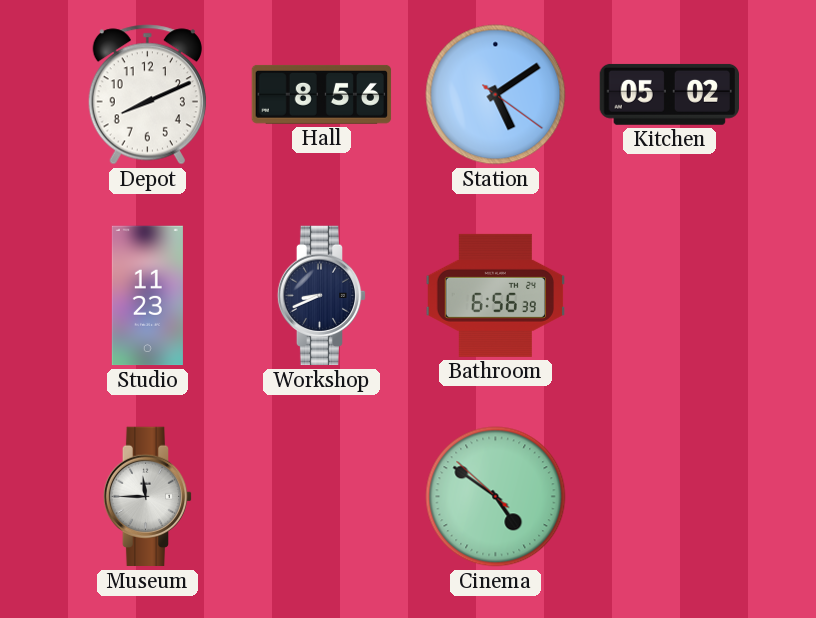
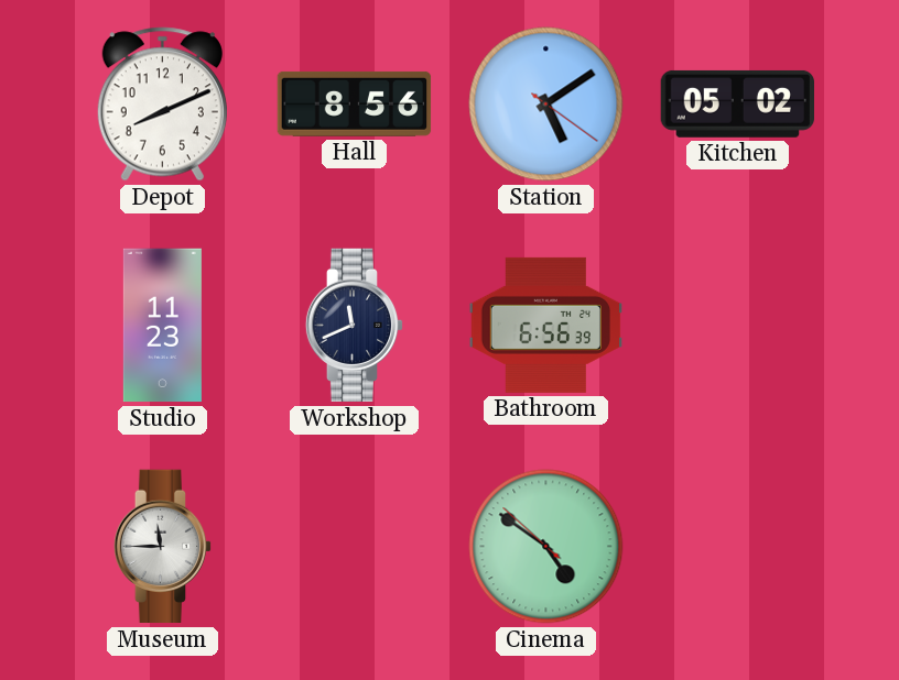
Workshop: 8:41 -> 11:41
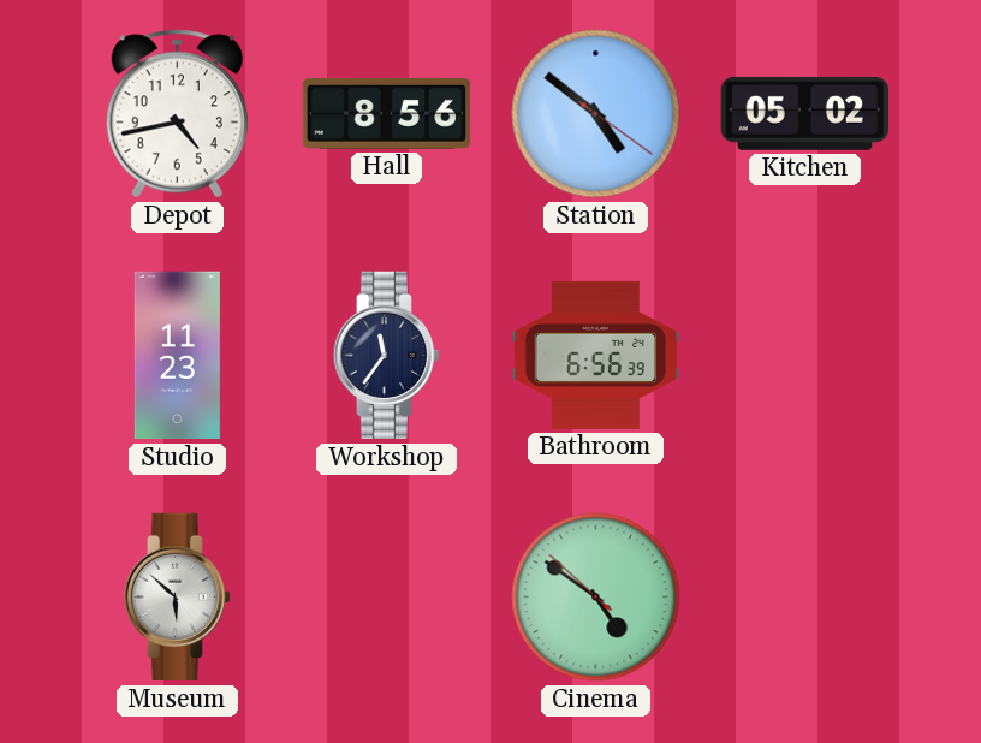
Depot: 8:11 -> 4:43
Station: 5:09 -> 4:51
Workshop: 11:41 -> 11:36
Museum: 11:45 -> 5:52
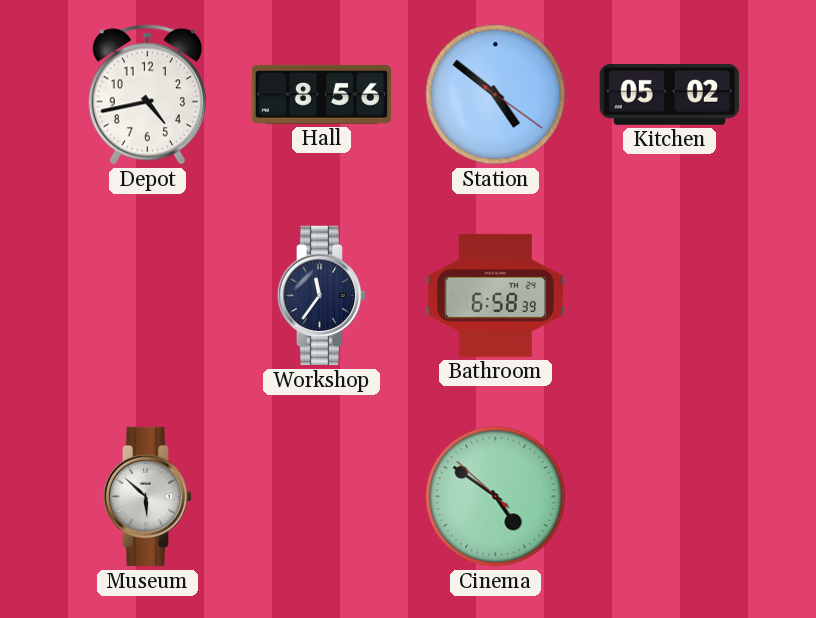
Studio: 11:23 -> none
Bathroom: 6:56 -> 6:58
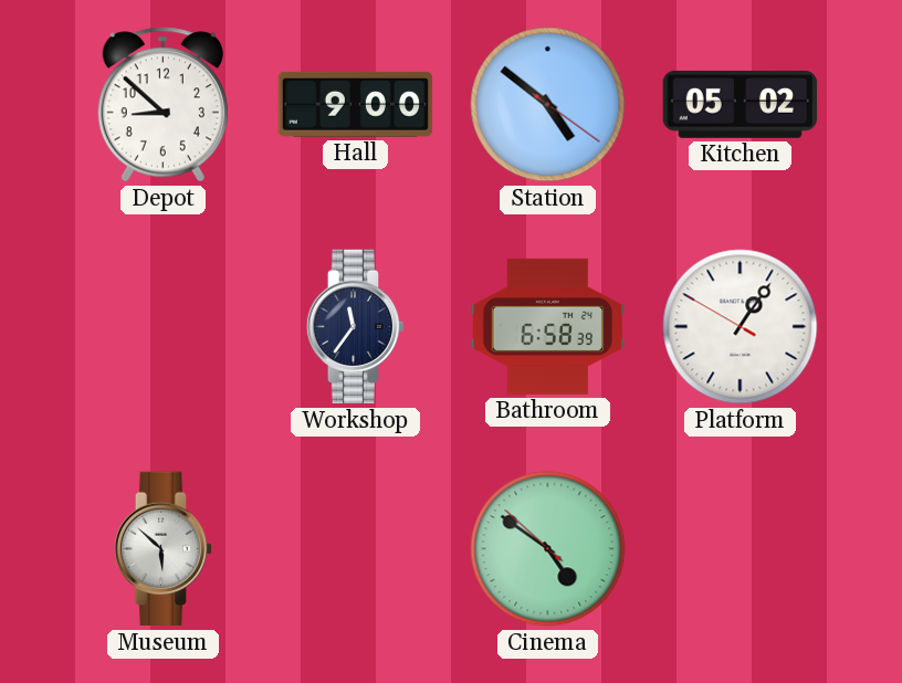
Depot: 4:43 -> 8:52
Hall: 8:56 -> 9:00
Platform: none -> 1:05
